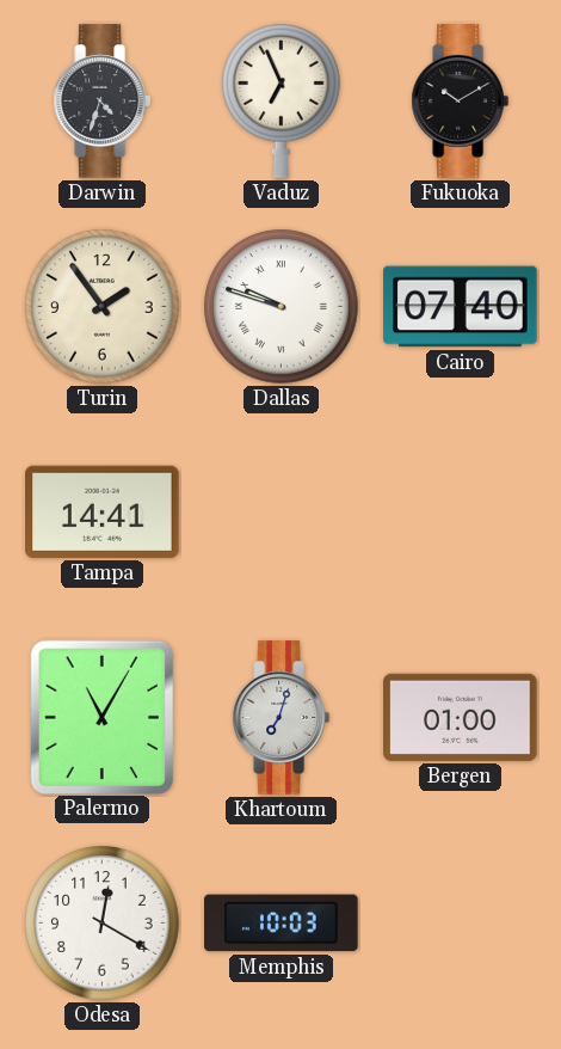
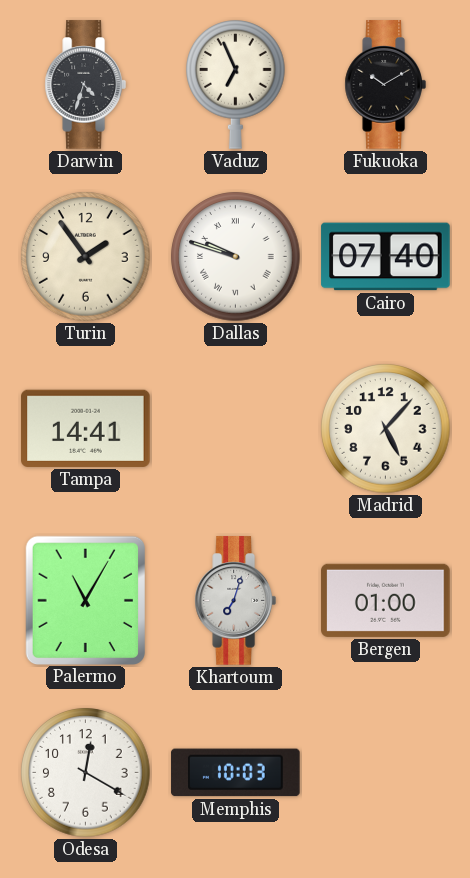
Madrid: none -> 5:07
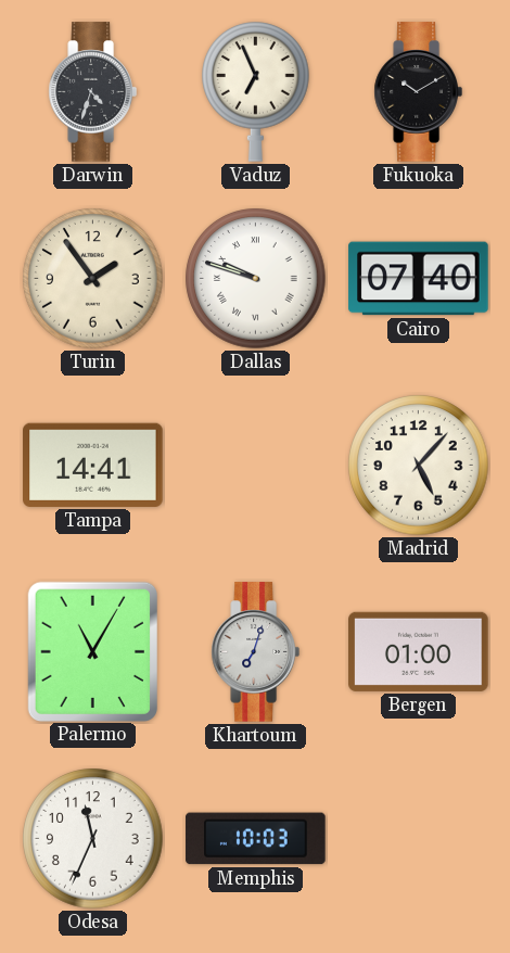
Odesa: 12:20 -> 11:34
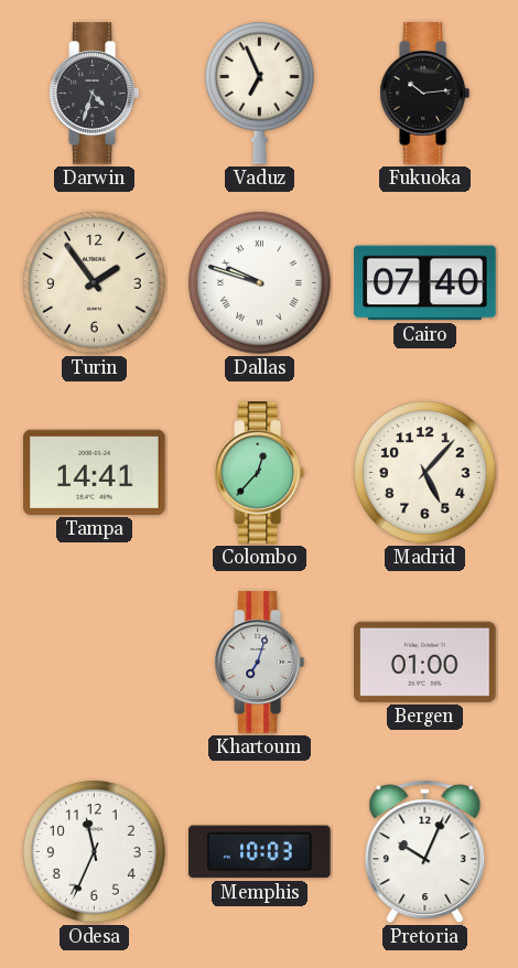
Fukuoka: 10:10 -> 10:14
Colombo: none -> 12:37
Palermo: 11:05 -> none
Pretoria: none -> 10:04
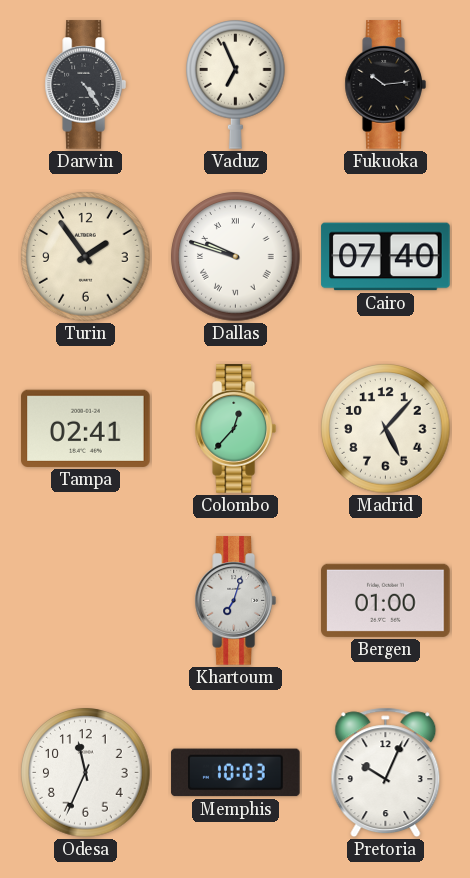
Darwin: 4:33 -> 4:24
Tampa: 14:41 -> 02:41
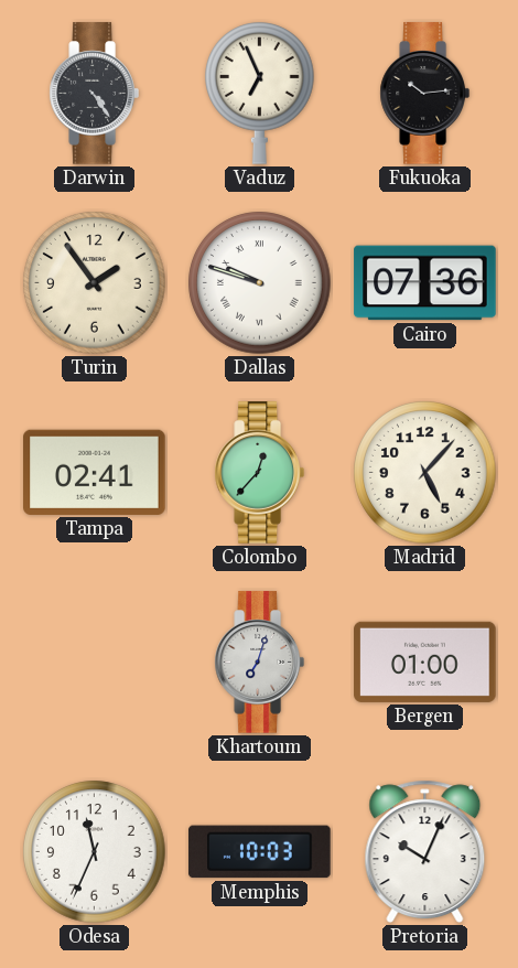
Cairo: 07:40 -> 07:36
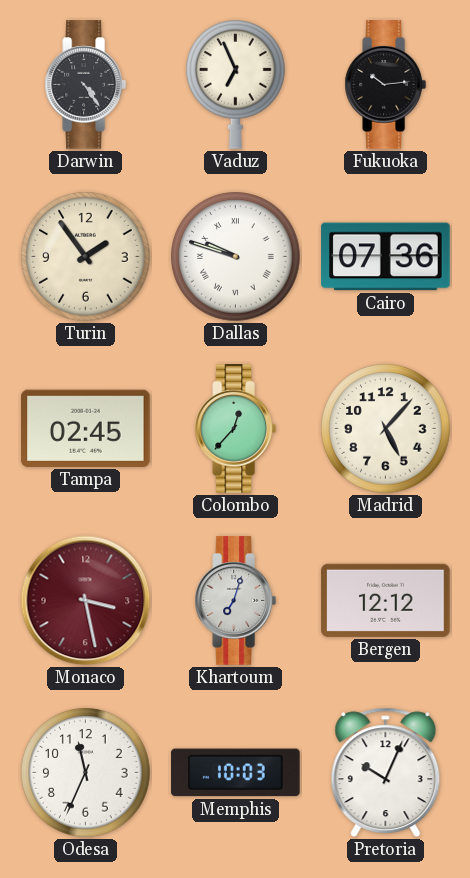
Tampa: 02:41 -> 02:45
Monaco: none -> 3:28
Bergen: 01:00 -> 12:12
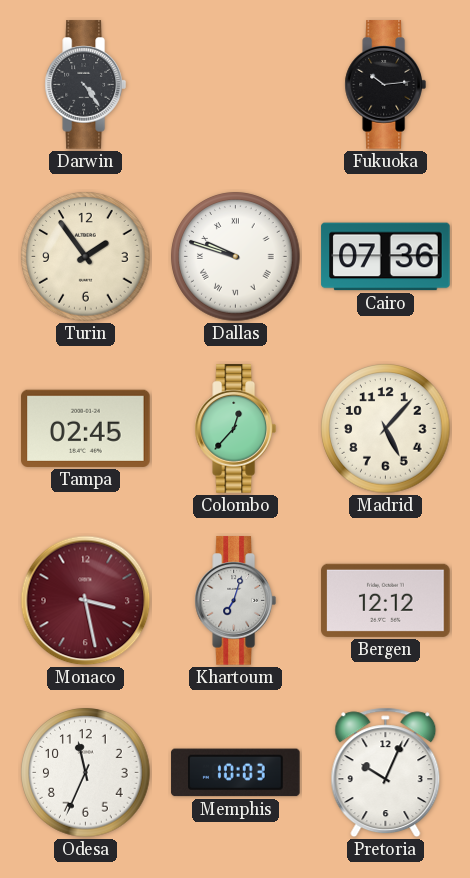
Vaduz: 6:56 -> none
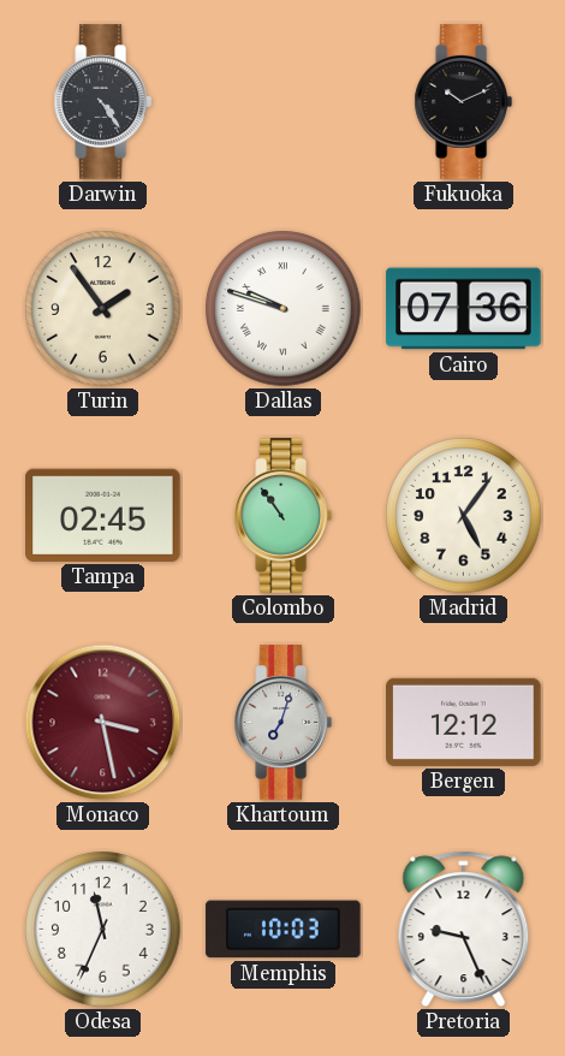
Fukuoka: 10:14 -> 10:11
Colombo: 12:37 -> 10:54
Madrid: 5:07 -> 5:06
Pretoria: 10:04 -> 9:26
